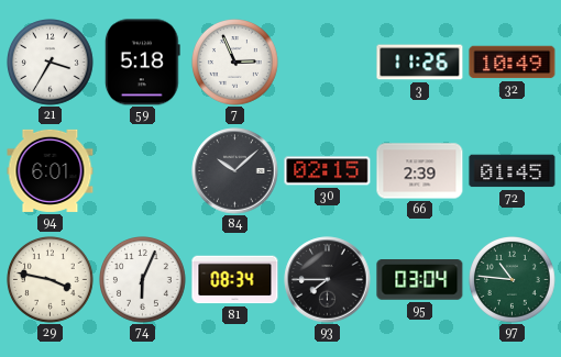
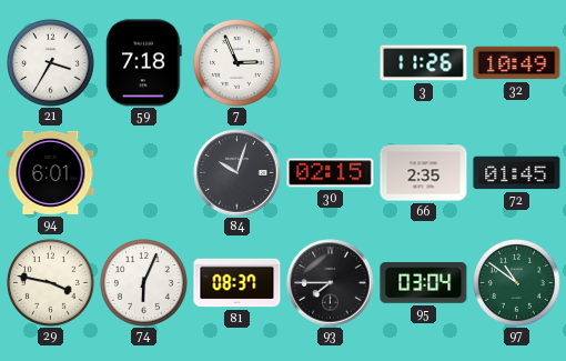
59: 5:18 -> 7:18
84: 10:08 -> 10:03
66: 2:39 -> 2:35
81: 08:34 -> 08:37
97: 10:46 -> 10:51
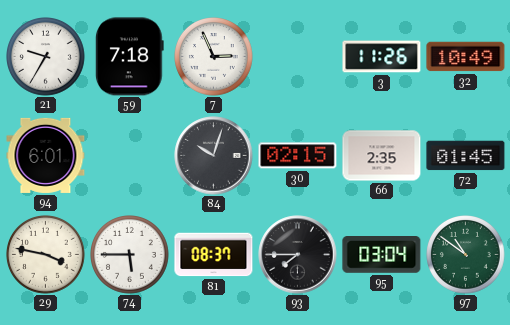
21: 3:35 -> 9:35
74: 6:04 -> 5:45
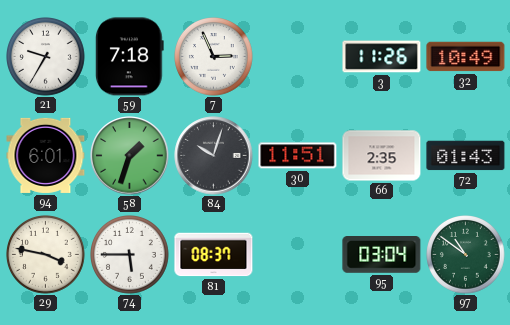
58: none -> 1:33
30: 02:15 -> 11:51
72: 01:45 -> 01:43
93: 7:45 -> none
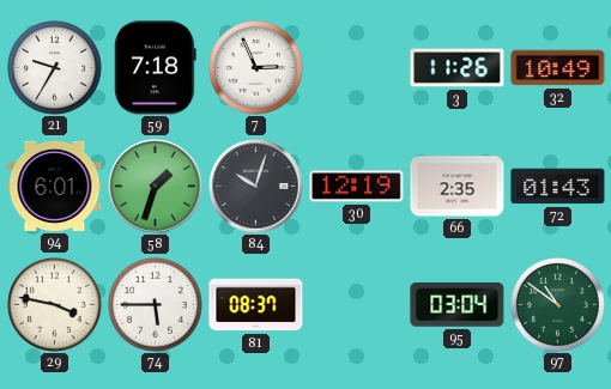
30: 11:51 -> 12:19
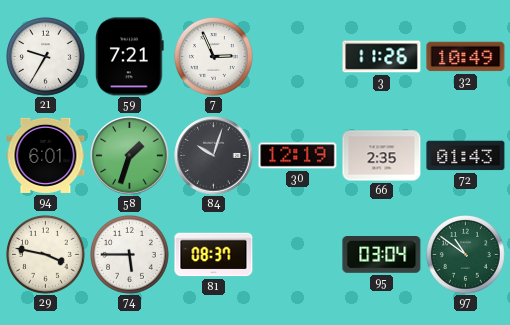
59: 7:18 -> 7:21
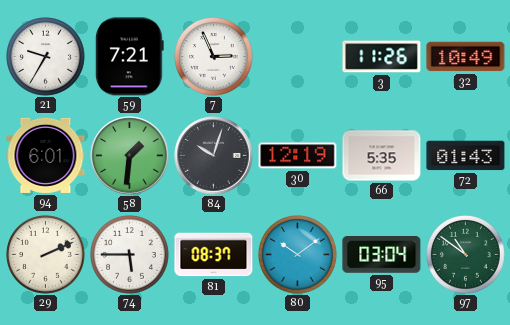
58: 1:33 -> 1:31
66: 2:35 -> 5:35
29: 3:47 -> 2:11
80: none -> 10:09
